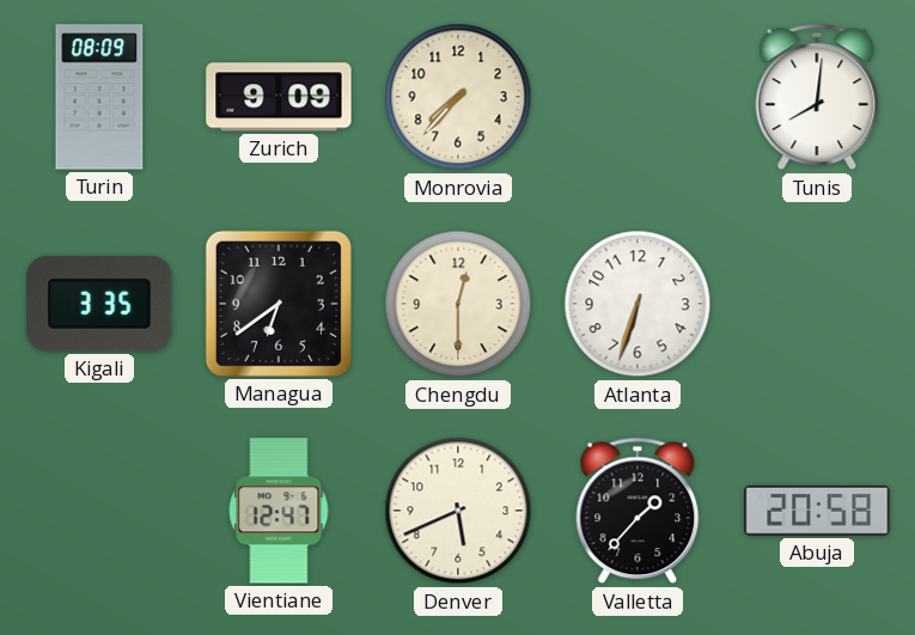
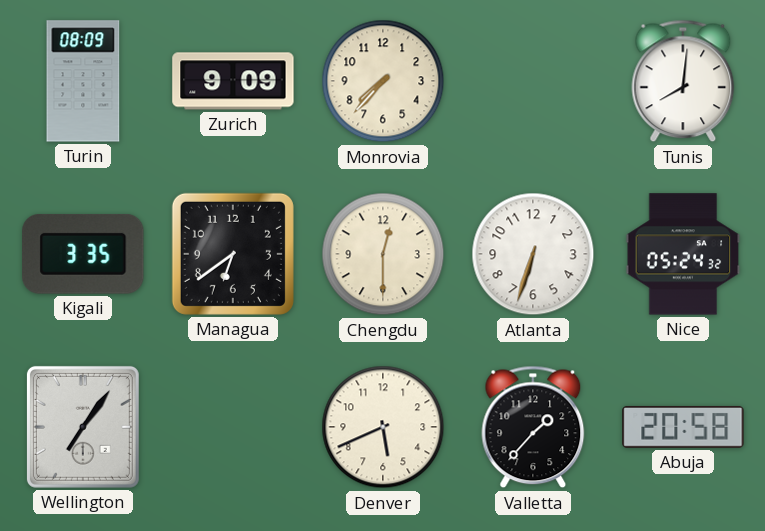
Nice: none -> 05:24
Wellington: none -> 7:06
Vientiane: 12:47 -> none
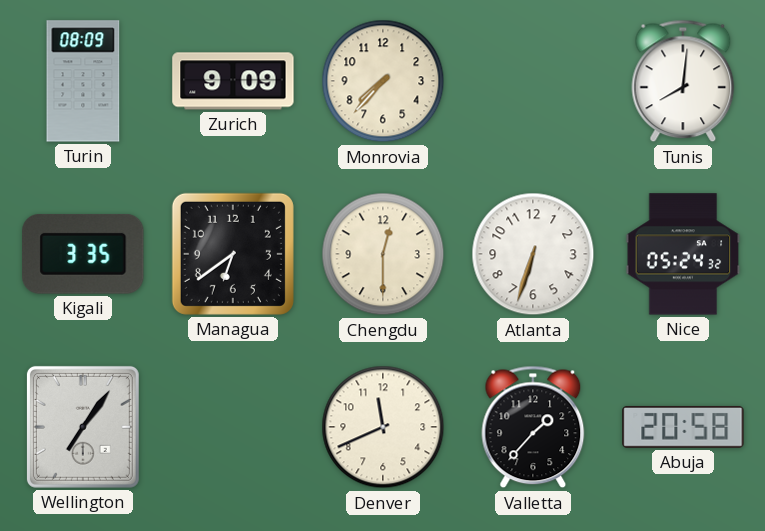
Denver: 5:41 -> 11:41
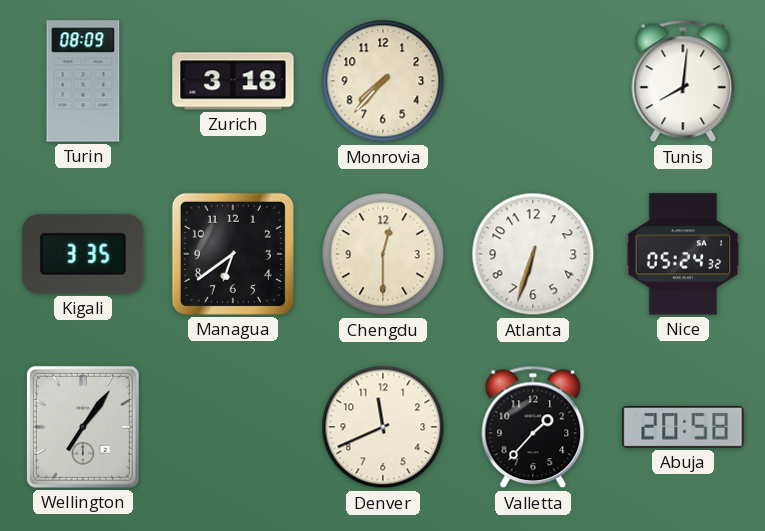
Zurich: 9:09 -> 3:18
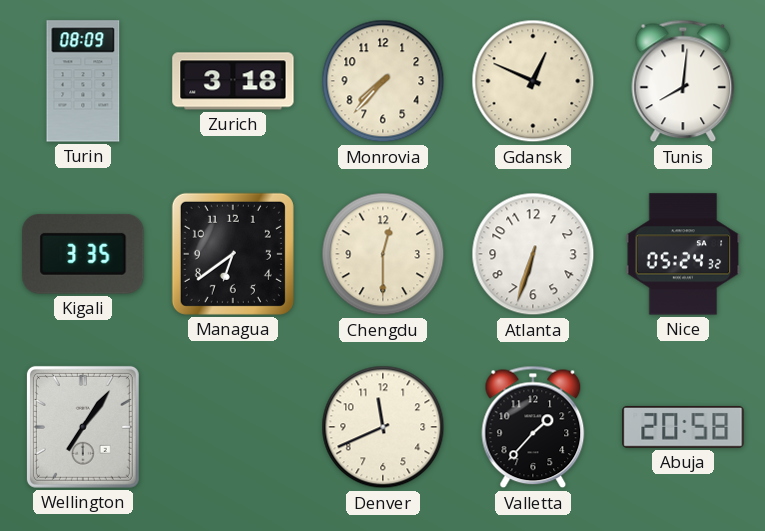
Gdansk: none -> 12:49
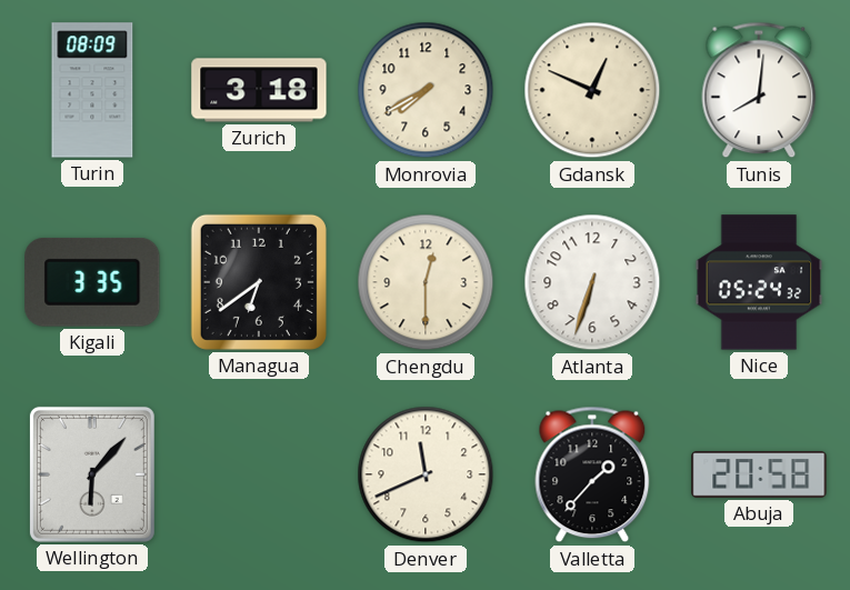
Monrovia: 7:37 -> 7:40
Wellington: 7:06 -> 6:07
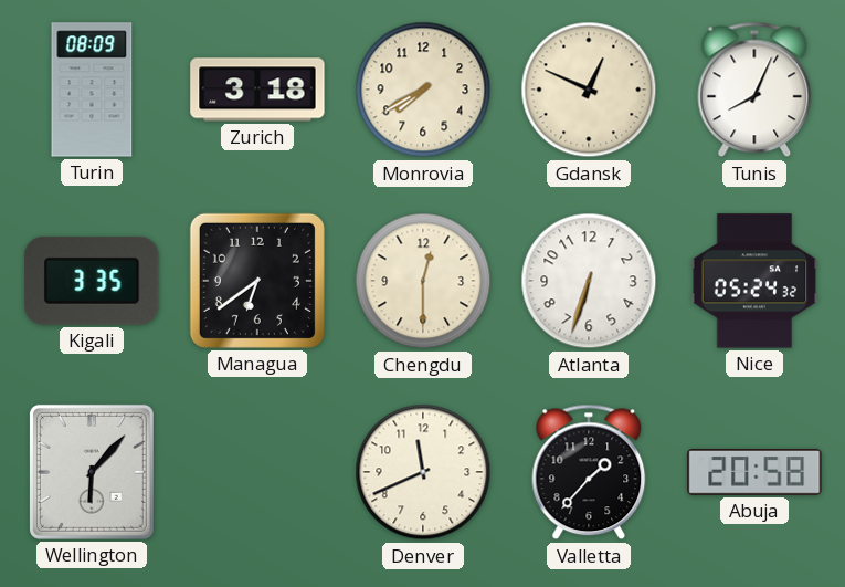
Tunis: 8:01 -> 8:04
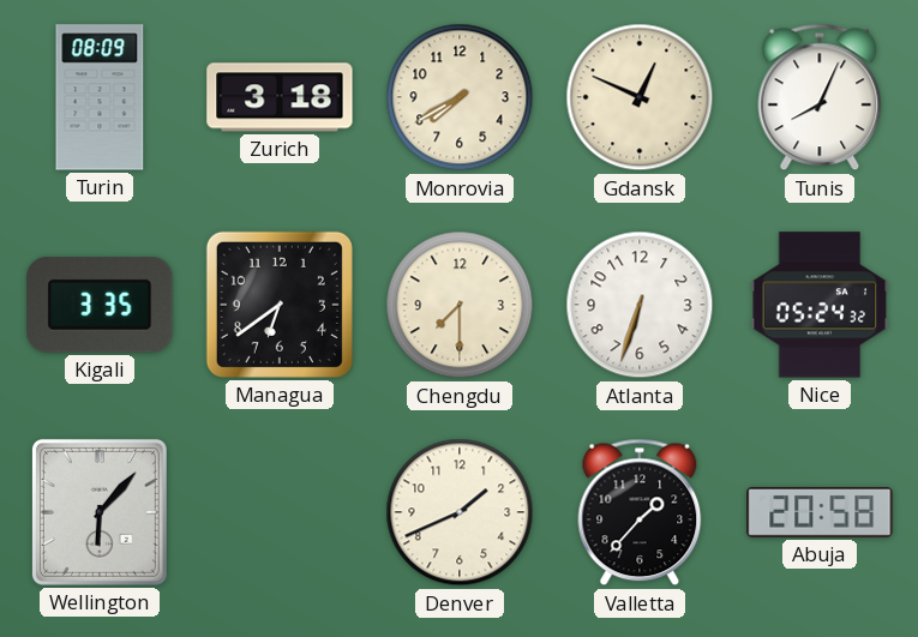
Chengdu: 12:30 -> 7:30
Denver: 11:41 -> 1:41
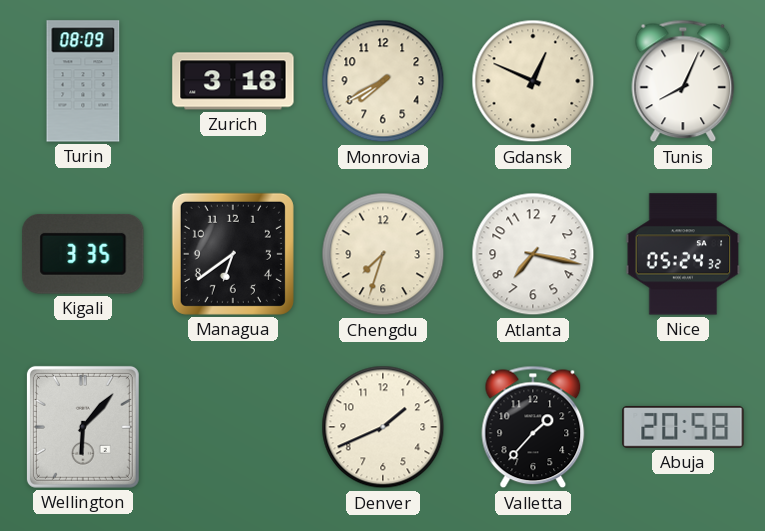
Chengdu: 7:30 -> 7:33
Atlanta: 6:33 -> 7:17
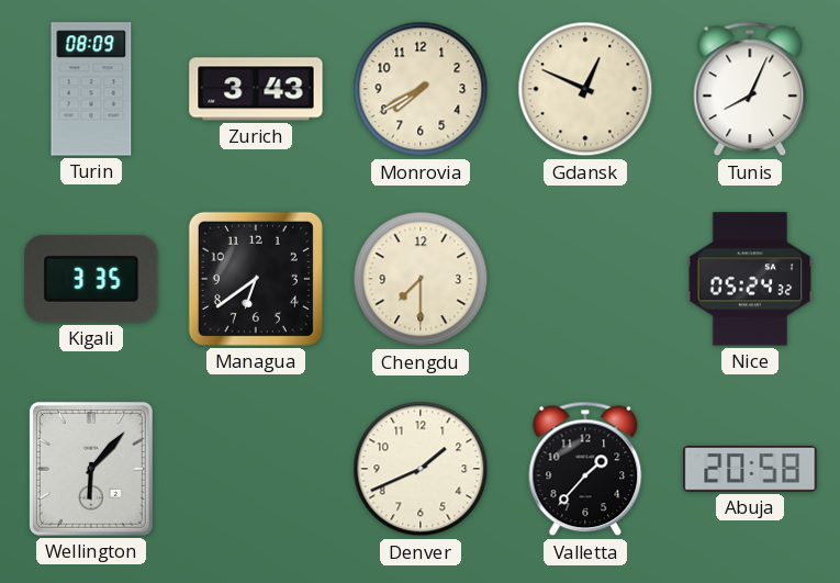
Zurich: 3:18 -> 3:43
Chengdu: 7:33 -> 7:30
Atlanta: 7:17 -> none
